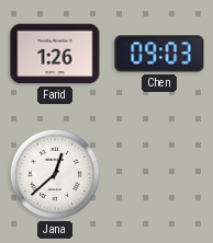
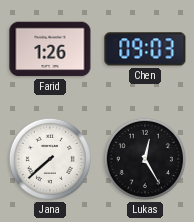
Jana: 12:38 -> 7:38
Lukas: none -> 12:25
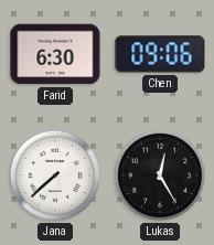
Farid: 1:26 -> 6:30
Chen: 09:03 -> 09:06
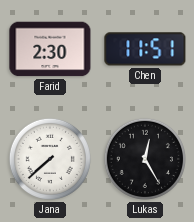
Farid: 6:30 -> 2:30
Chen: 09:06 -> 11:51
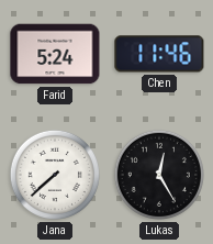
Farid: 2:30 -> 5:24
Chen: 11:51 -> 11:46
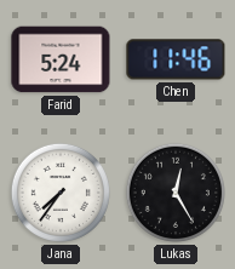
Jana: 7:38 -> 7:36
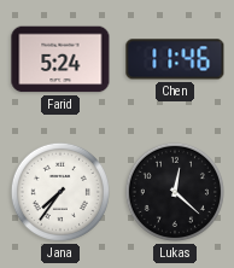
Lukas: 12:25 -> 12:22
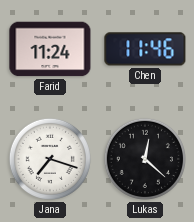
Farid: 5:24 -> 11:24
Jana: 7:36 -> 7:18
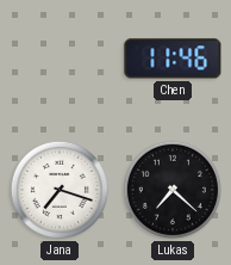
Farid: 11:24 -> none
Lukas: 12:22 -> 7:22
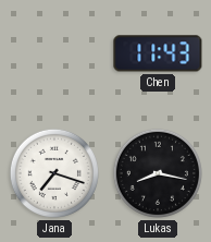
Chen: 11:46 -> 11:43
Lukas: 7:22 -> 8:17
